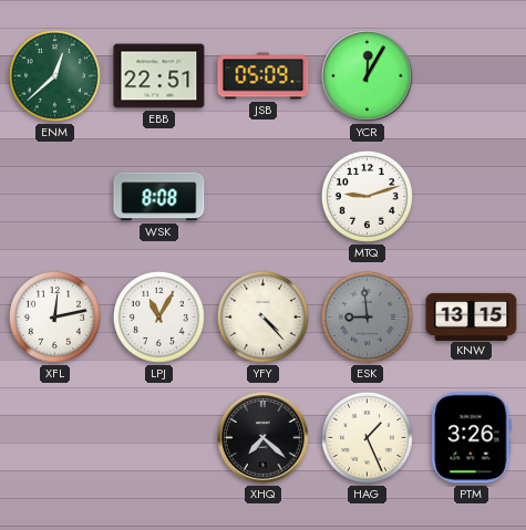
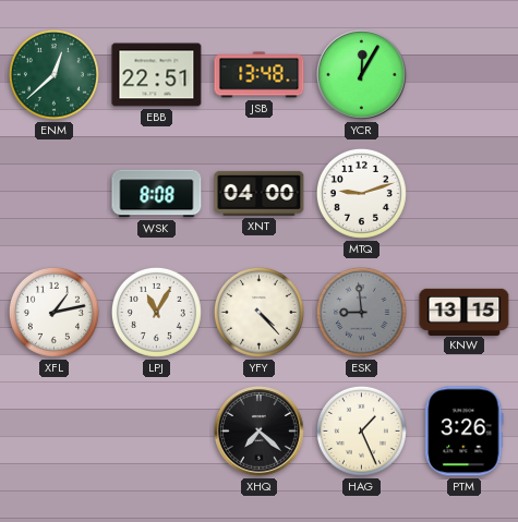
JSB: 05:09 -> 13:48
XNT: none -> 04:00
XFL: 12:13 -> 1:13
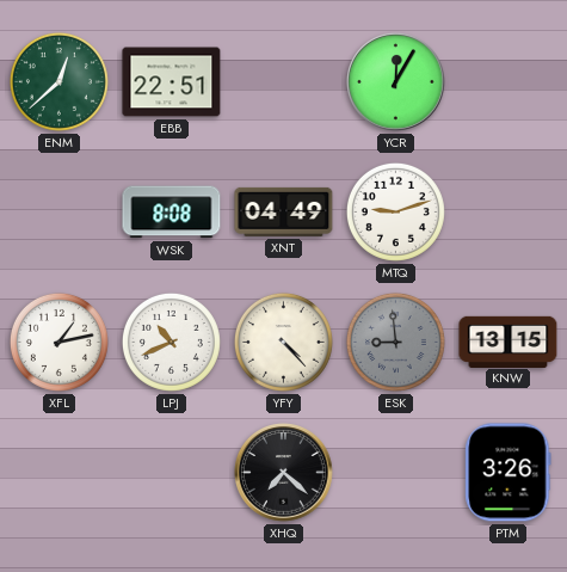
JSB: 13:48 -> none
XNT: 04:00 -> 04:49
LPJ: 11:05 -> 10:41
HAG: 1:26 -> none
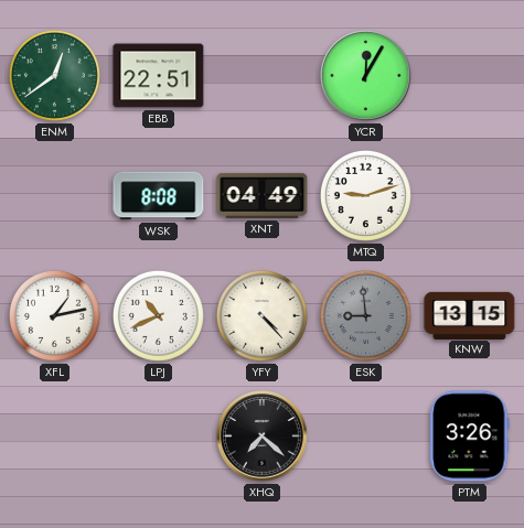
ENM: 12:38 -> 12:39
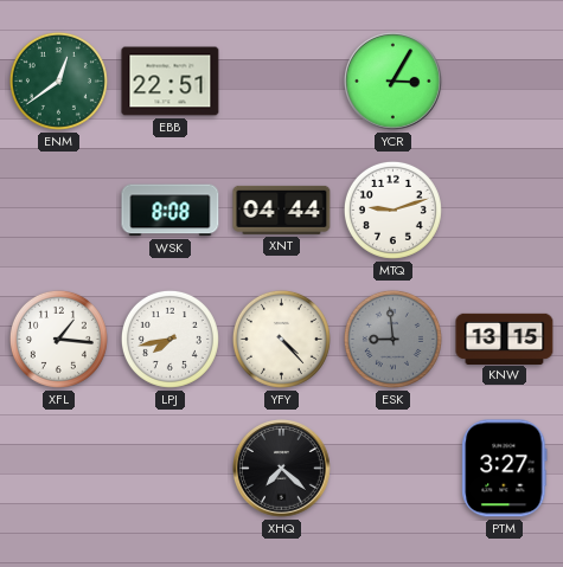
YCR: 12:05 -> 3:05
XNT: 04:49 -> 04:44
XFL: 1:13 -> 1:16
LPJ: 10:41 -> 7:43
PTM: 3:26 -> 3:27
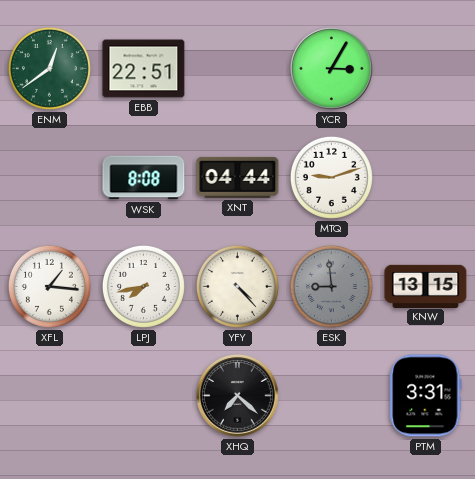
PTM: 3:27 -> 3:31
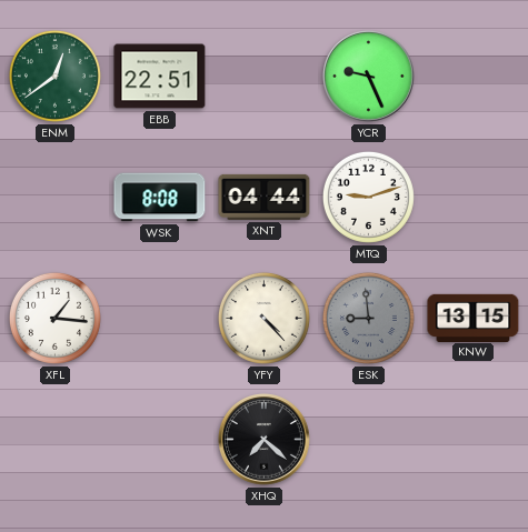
YCR: 3:05 -> 9:26
LPJ: 7:43 -> none
PTM: 3:31 -> none
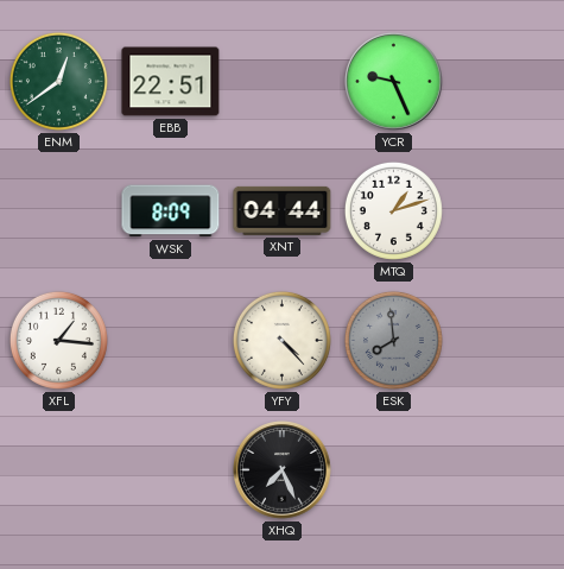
WSK: 8:08 -> 8:09
MTQ: 9:12 -> 1:12
ESK: 8:59 -> 7:59
KNW: 13:15 -> none
XHQ: 7:22 -> 7:26
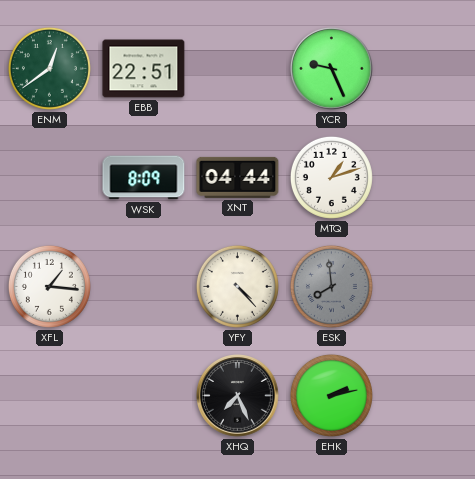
EHK: none -> 2:13
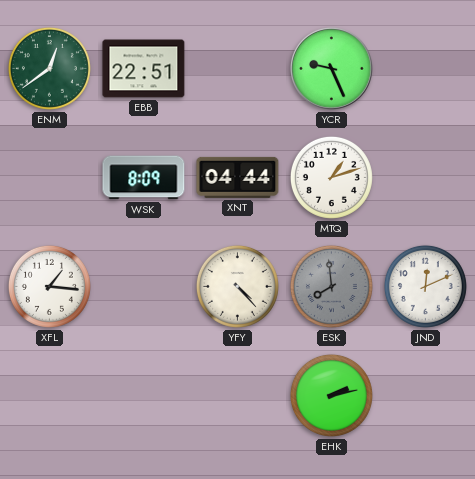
JND: none -> 12:11
XHQ: 7:26 -> none
